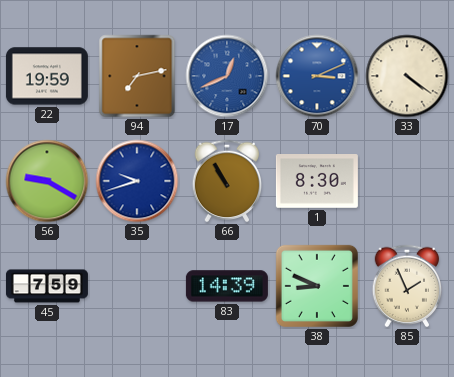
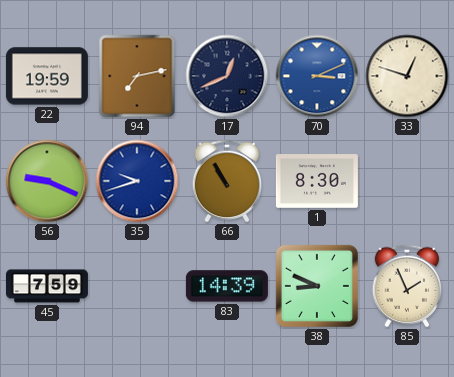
17 dial: blue -> navy
33: 4:21 -> 12:48
56: 9:20 -> 9:19
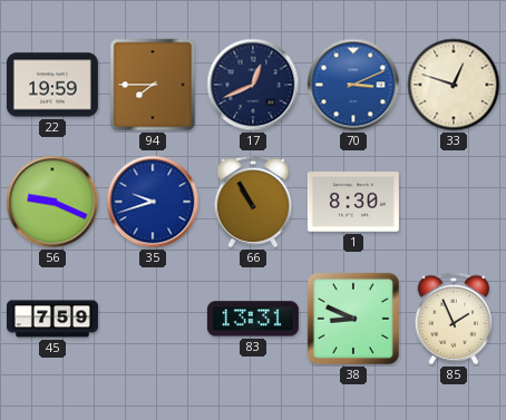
94: 7:13 -> 7:45
83: 14:39 -> 13:31
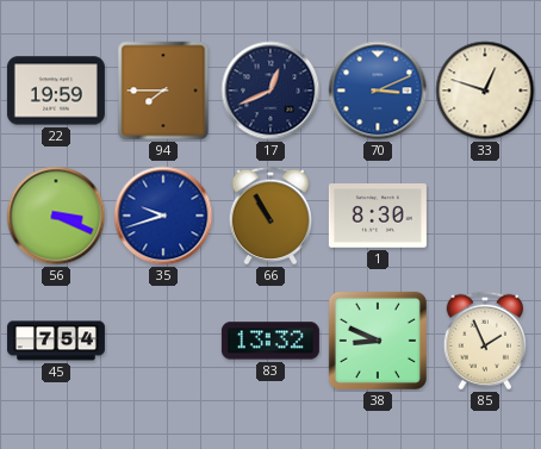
56: 9:19 -> 3:19
45: 7:59 -> 7:54
83: 13:31 -> 13:32
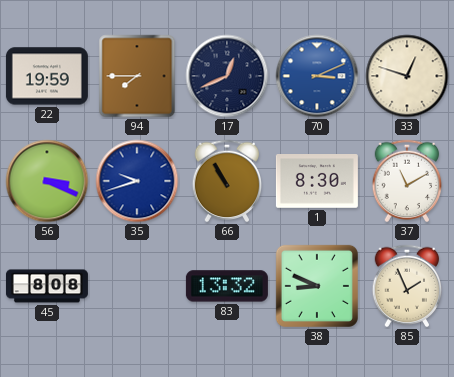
37: none -> 11:10
45: 7:54 -> 8:08
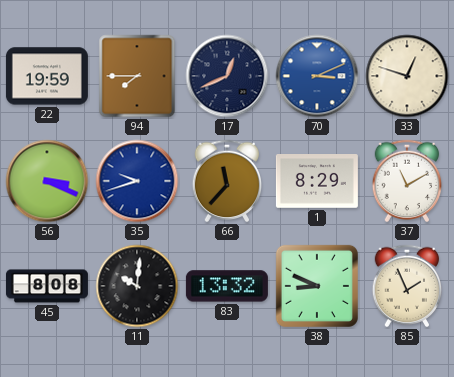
66: 10:55 -> 11:37
1: 8:30 -> 8:29
11: none -> 10:01
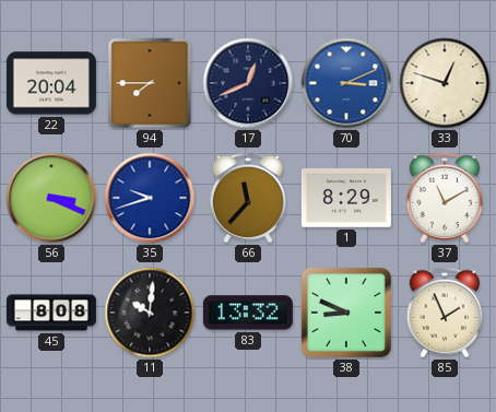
22: 19:59 -> 20:04
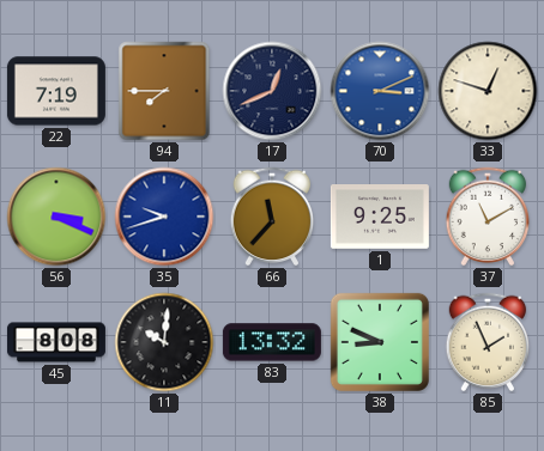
22: 20:04 -> 7:19
1: 8:29 -> 9:25
